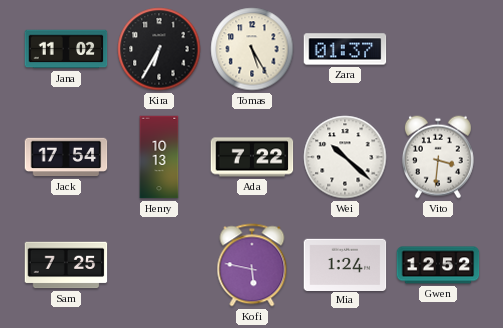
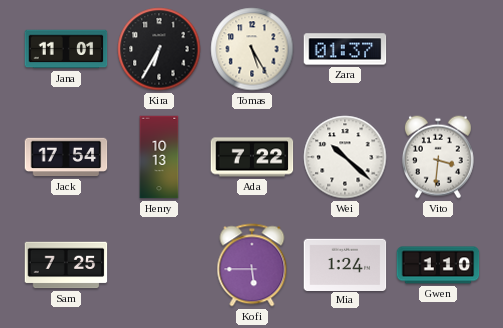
Jana: 11:02 -> 11:01
Kofi: 5:47 -> 5:45
Gwen: 12:52 -> 1:10
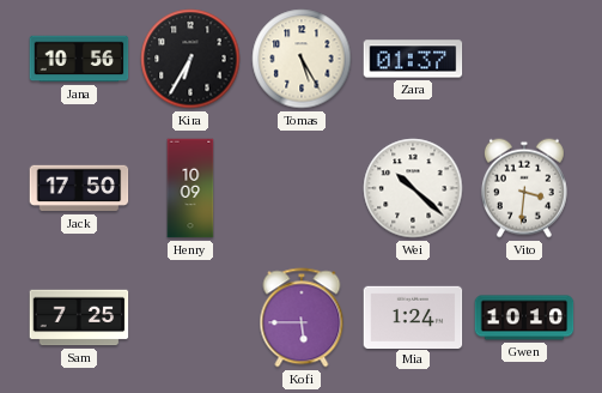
Jana: 11:01 -> 10:56
Jack: 17:54 -> 17:50
Henry: 10:13 -> 10:09
Ada: 7:22 -> none
Gwen: 1:10 -> 10:10
